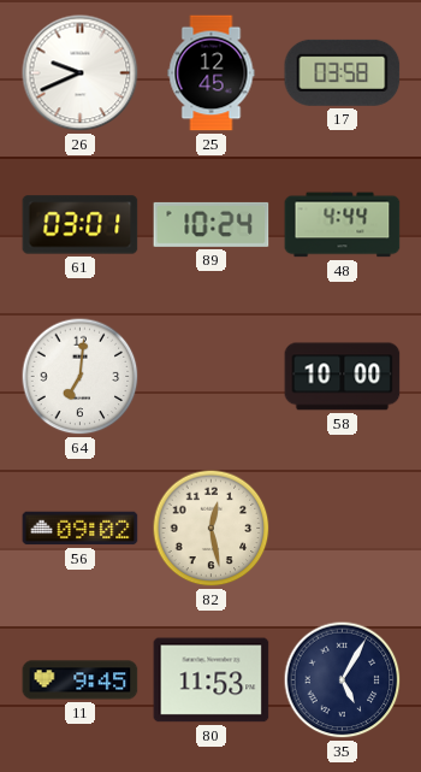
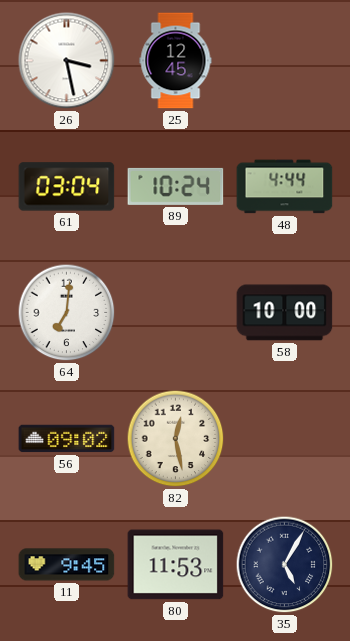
26: 9:41 -> 3:28
17: 03:58 -> none
61: 03:01 -> 03:04
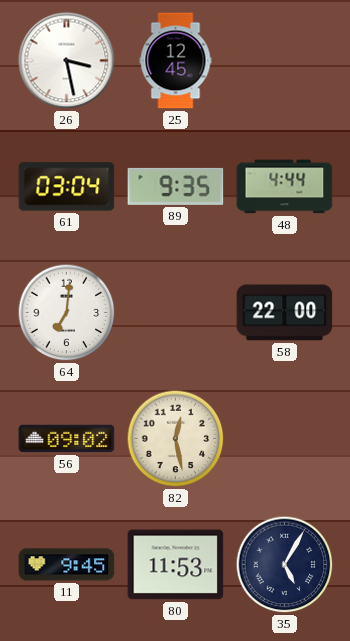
89: 10:24 -> 9:35
58: 10:00 -> 22:00
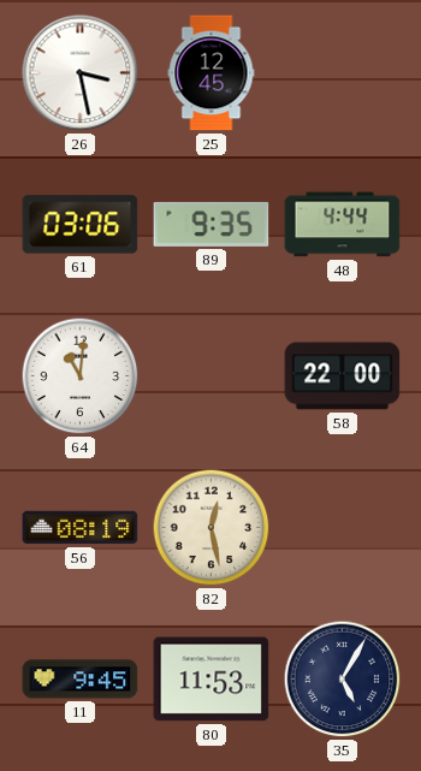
61: 03:04 -> 03:06
64: 7:01 -> 11:01
56: 09:02 -> 08:19
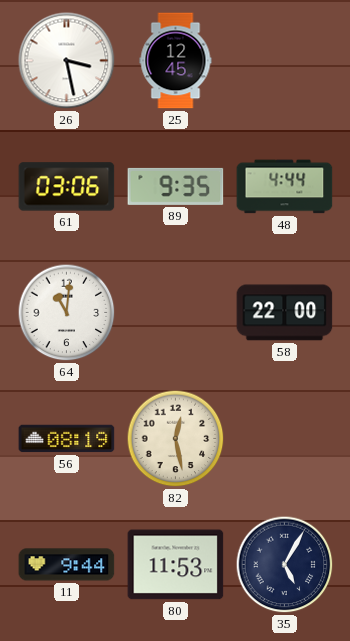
11: 9:45 -> 9:44
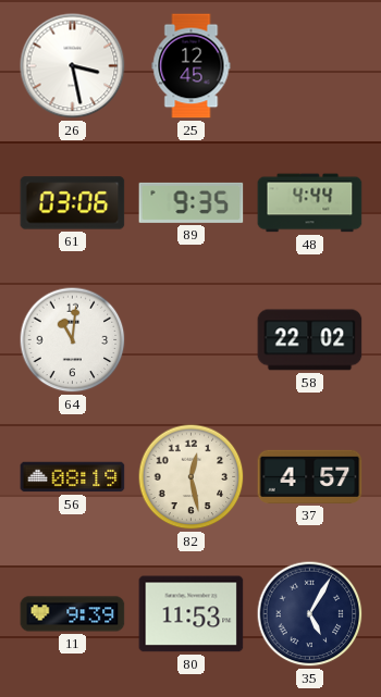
58: 22:00 -> 22:02
37: none -> 4:57
11: 9:44 -> 9:39
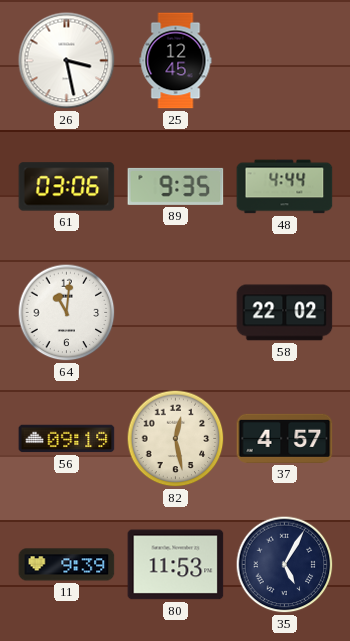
56: 08:19 -> 09:19
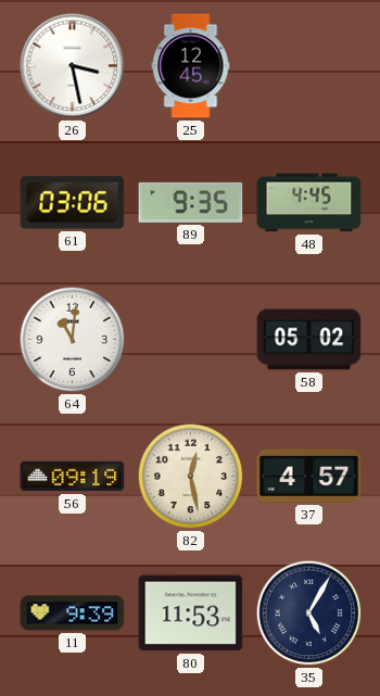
48: 4:44 -> 4:45
58: 22:02 -> 05:02
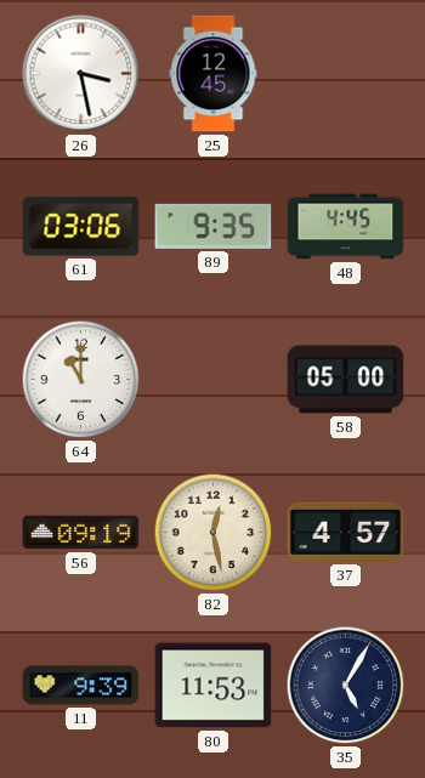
64: 11:01 -> 11:00
58: 05:02 -> 05:00
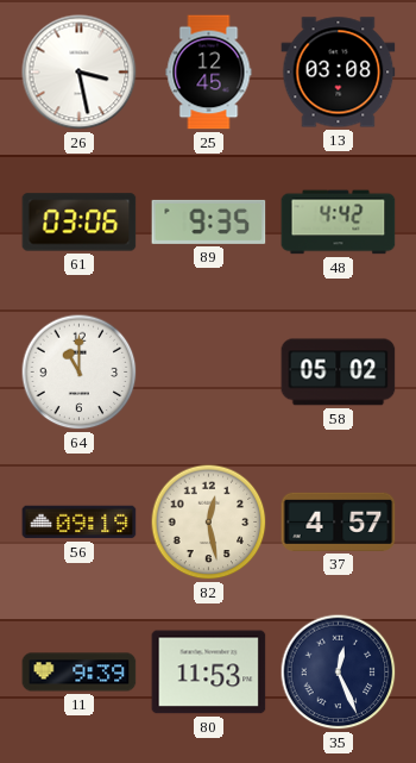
13: none -> 03:08
48: 4:45 -> 4:42
58: 05:00 -> 05:02
35: 5:05 -> 12:26
